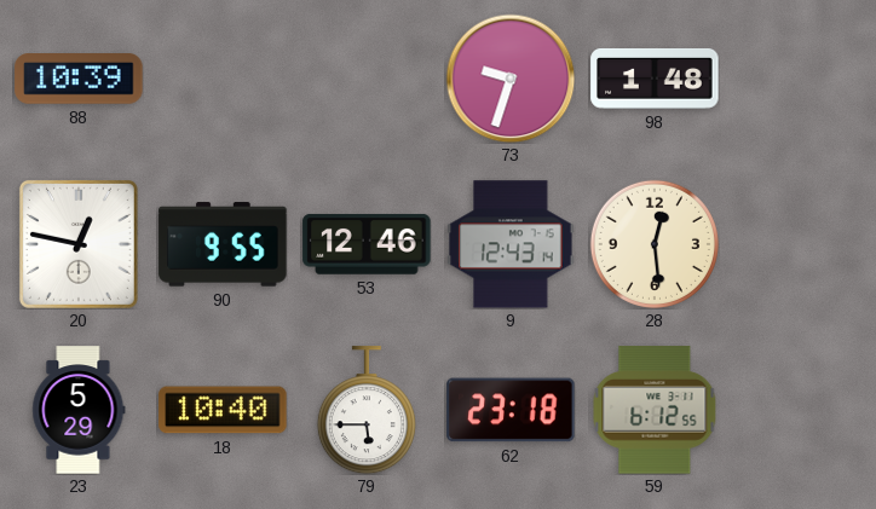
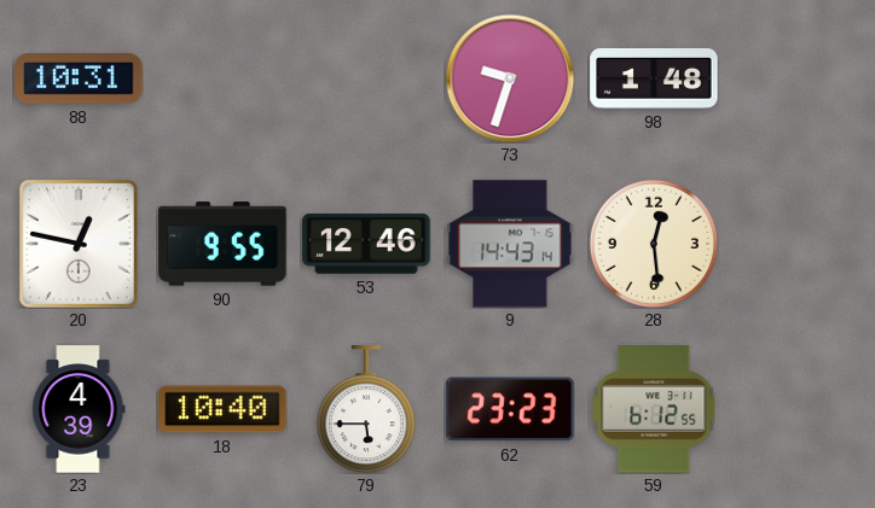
88: 10:39 -> 10:31
9: 12:43 -> 14:43
23: 5:29 -> 4:39
62: 23:18 -> 23:23
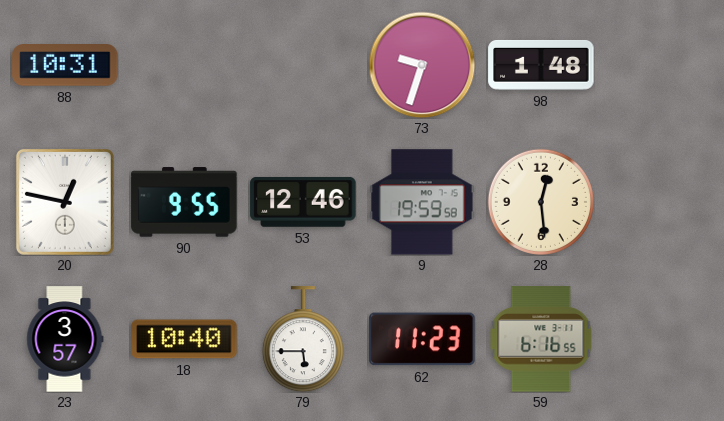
9: 14:43 -> 19:59
23: 4:39 -> 3:57
62: 23:23 -> 11:23
59: 6:12 -> 6:16
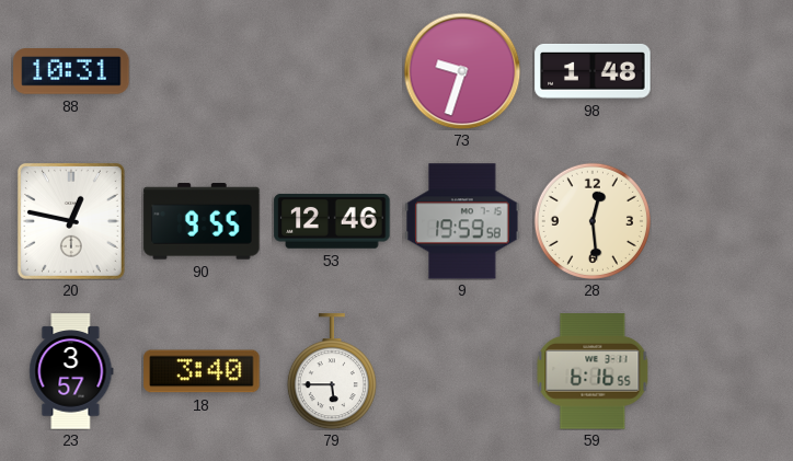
18: 10:40 -> 3:40
62: 11:23 -> none
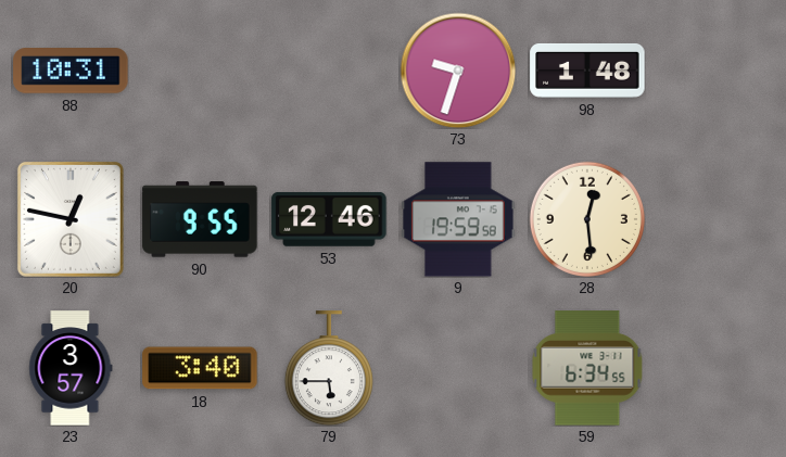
59: 6:16 -> 6:34
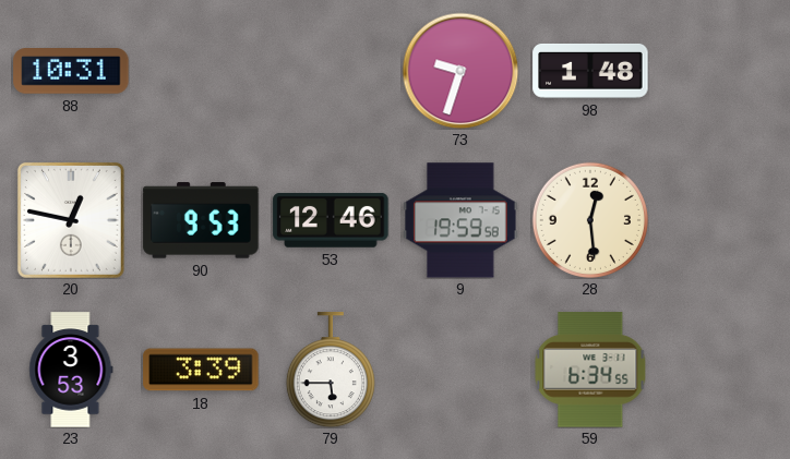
90: 9:55 -> 9:53
23: 3:57 -> 3:53
18: 3:40 -> 3:39
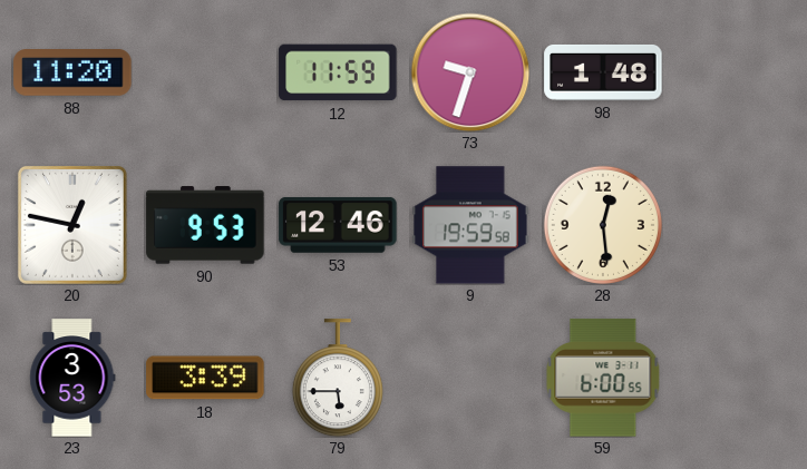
88: 10:31 -> 11:20
12: none -> 11:59
59: 6:34 -> 6:00
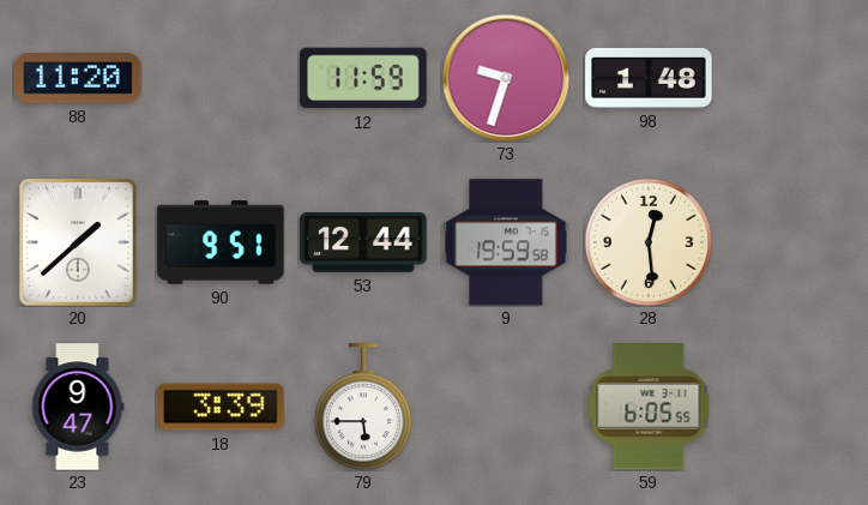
20: 12:47 -> 1:38
90: 9:53 -> 9:51
53: 12:46 -> 12:44
23: 3:53 -> 9:47
59: 6:00 -> 6:05
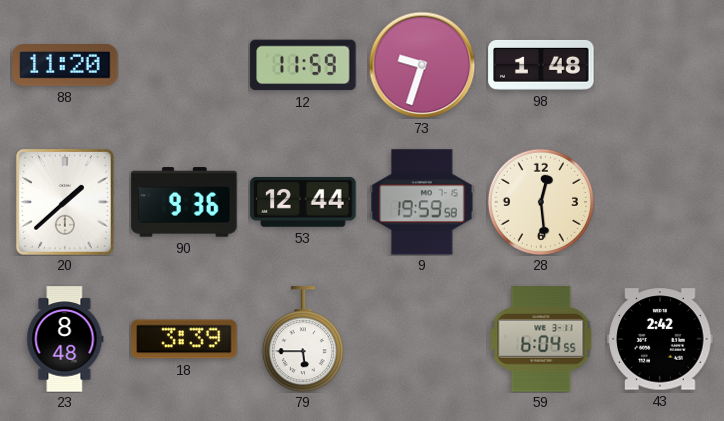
90: 9:51 -> 9:36
23: 9:47 -> 8:48
59: 6:05 -> 6:04
43: none -> 2:42
